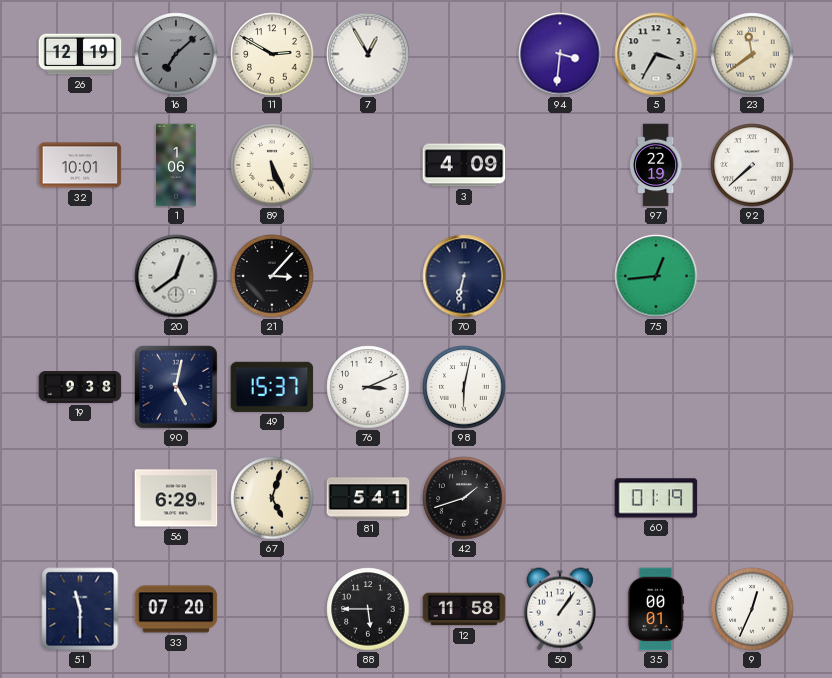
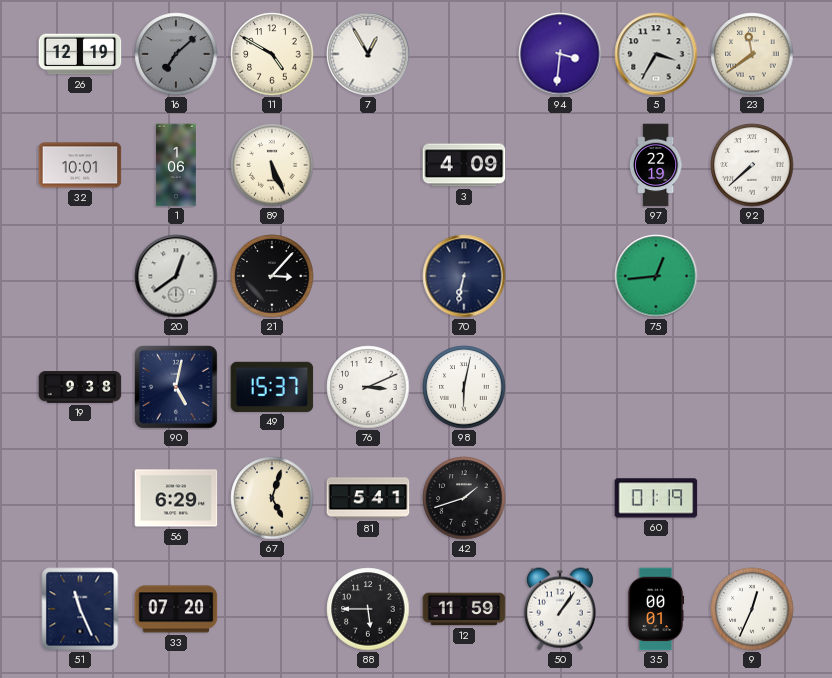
11: 2:50 -> 4:50
51: 11:30 -> 11:26
12: 11:58 -> 11:59
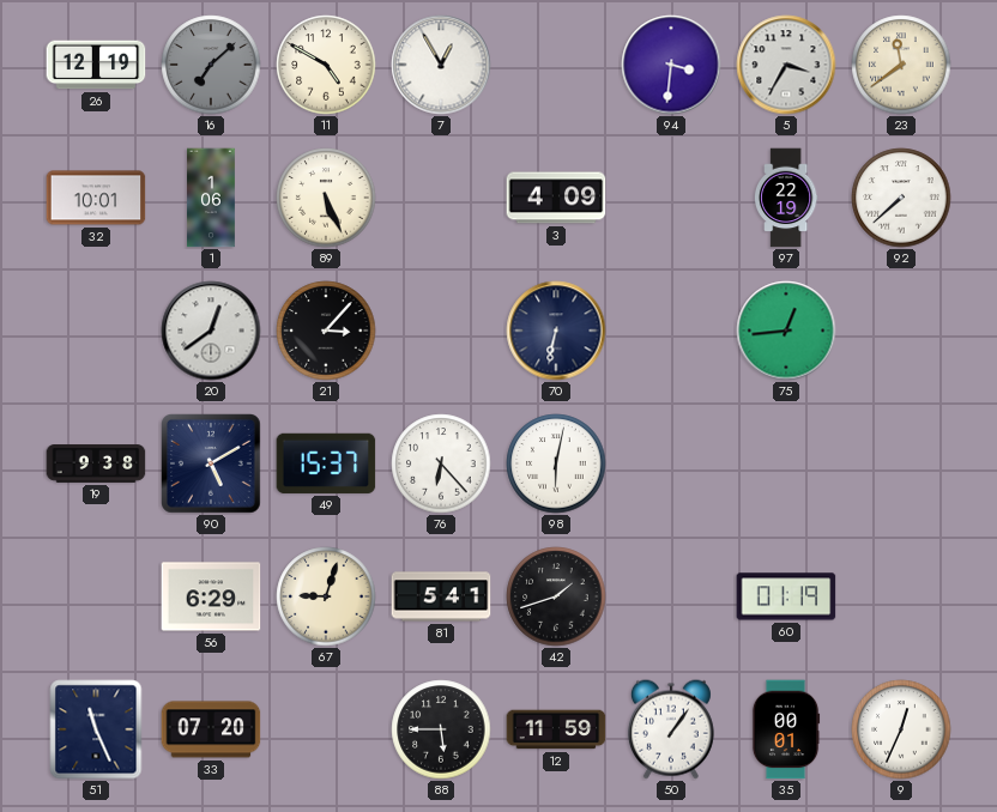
90: 5:02 -> 5:10
76: 3:11 -> 6:23
67: 5:03 -> 9:03
